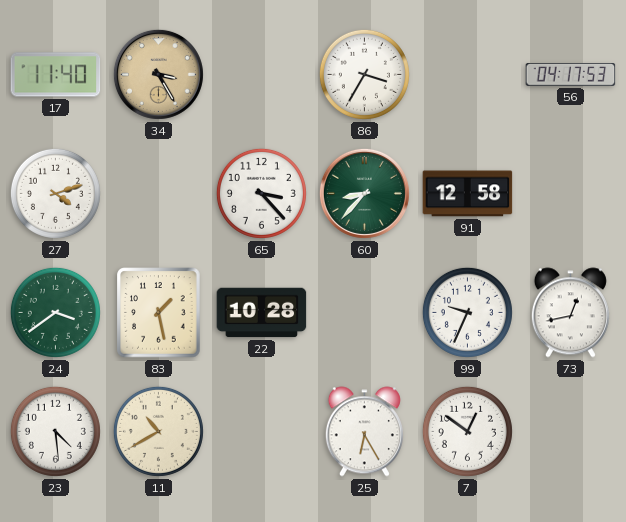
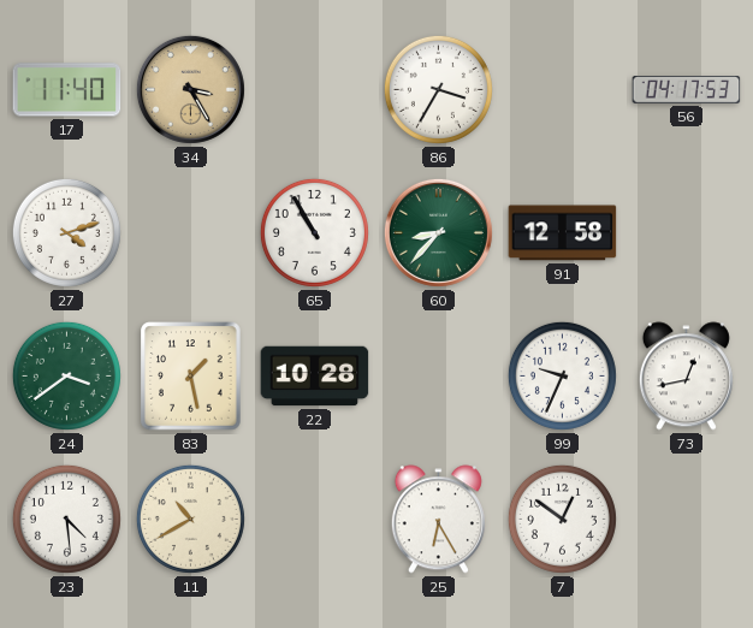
65: 3:23 -> 10:55
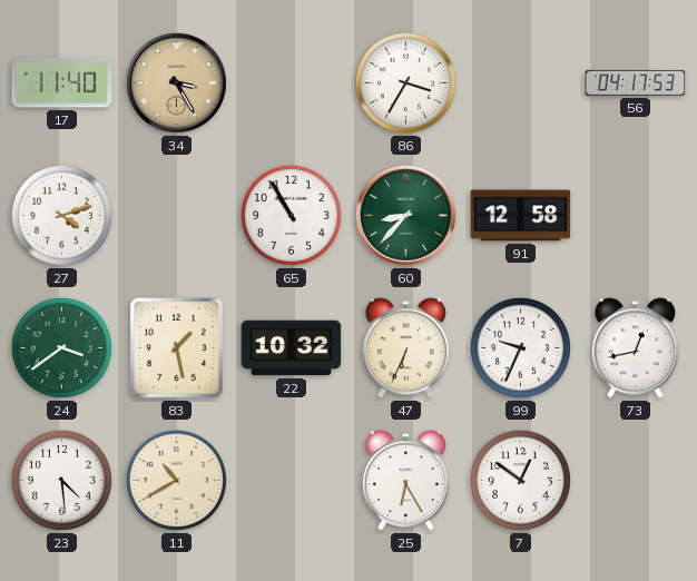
22: 10:28 -> 10:32
47: none -> 6:34
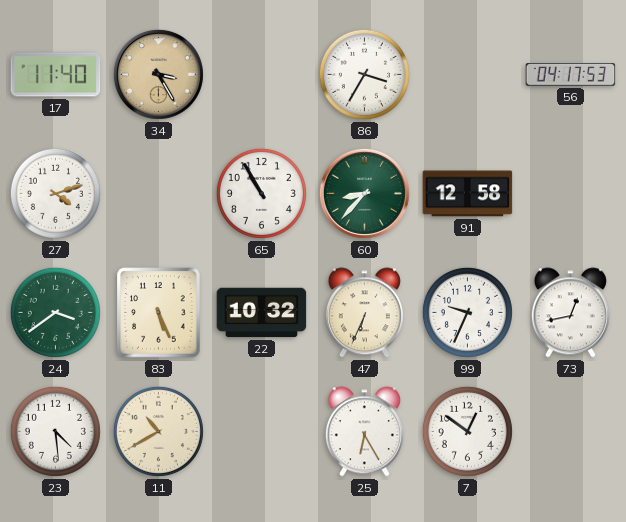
83: 1:28 -> 5:26
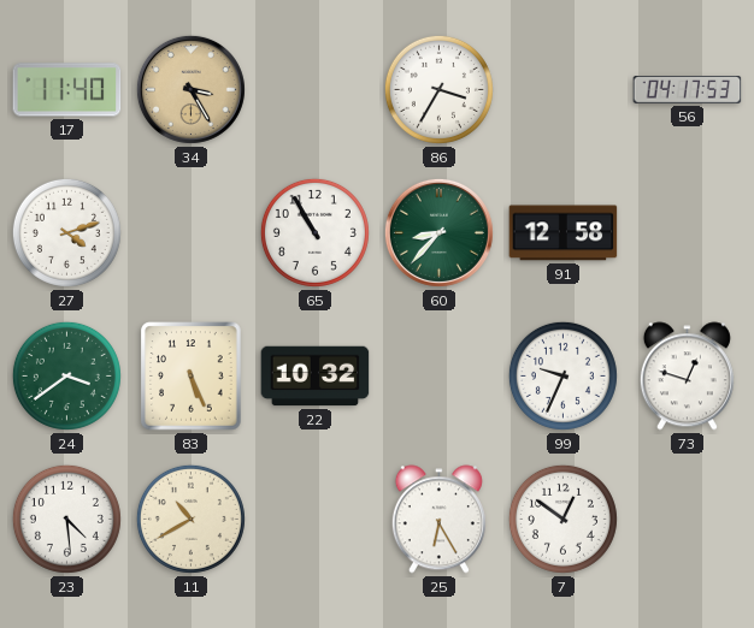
47: 6:34 -> none
73: 12:43 -> 12:48
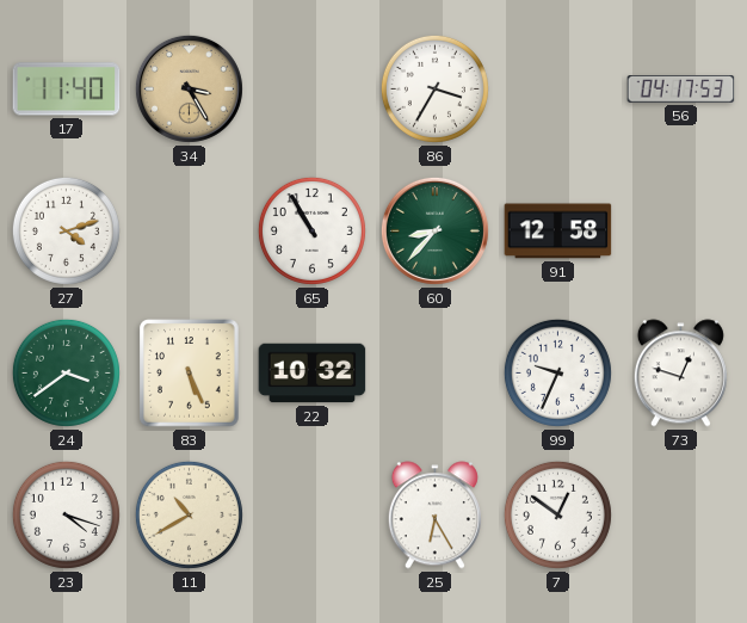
23: 4:29 -> 4:18
